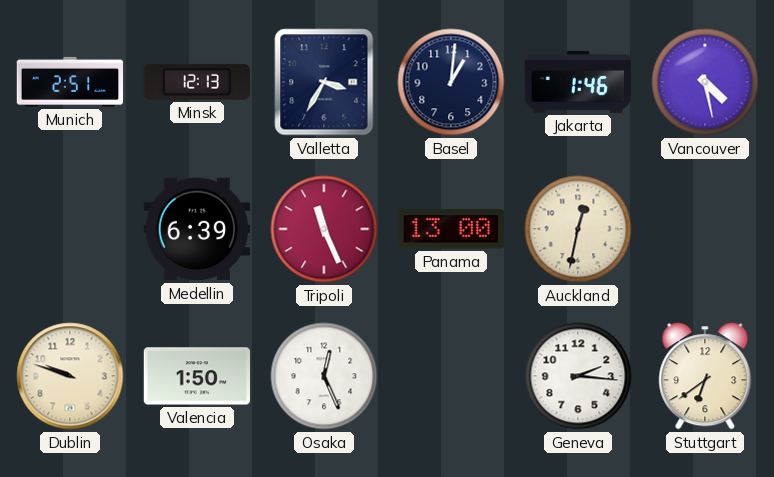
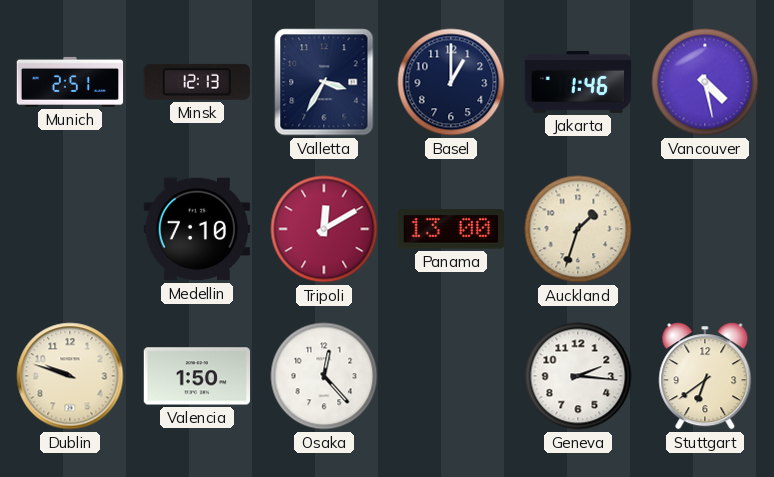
Basel: 1:01 -> 1:00
Medellin: 6:39 -> 7:10
Tripoli: 11:26 -> 12:10
Auckland: 12:32 -> 1:33
Osaka: 12:26 -> 12:23
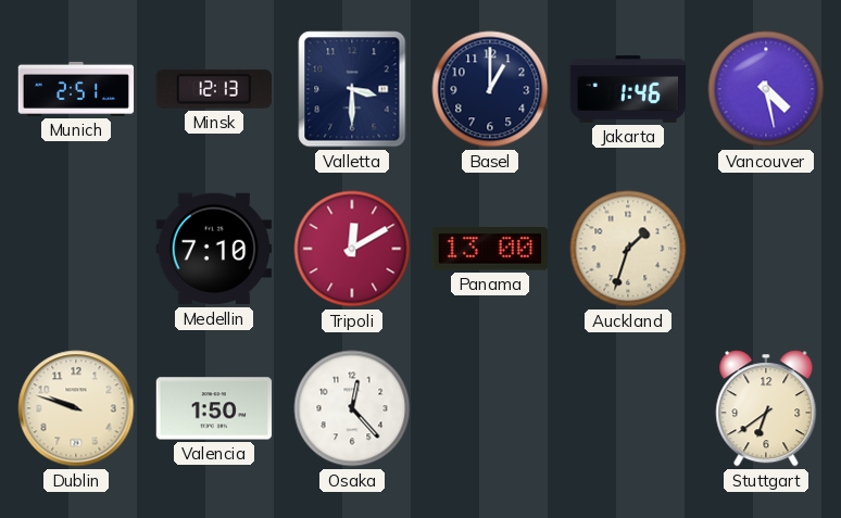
Valletta: 3:35 -> 3:30
Geneva: 2:16 -> none
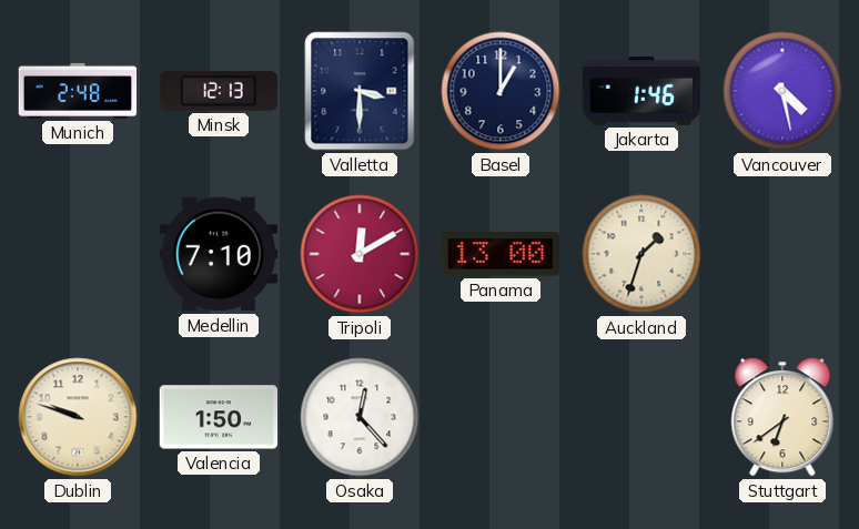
Munich: 2:51 -> 2:48
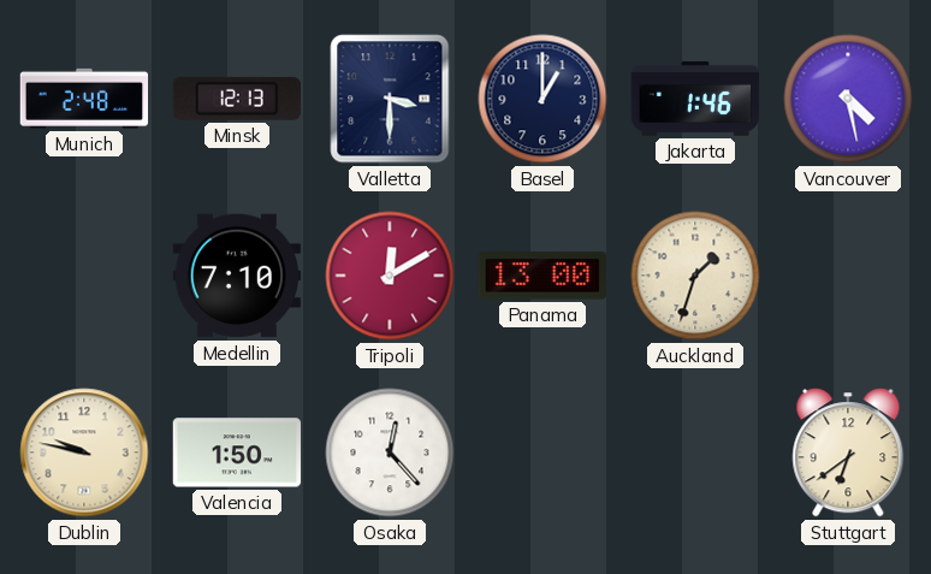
Dublin: 9:48 -> 9:47
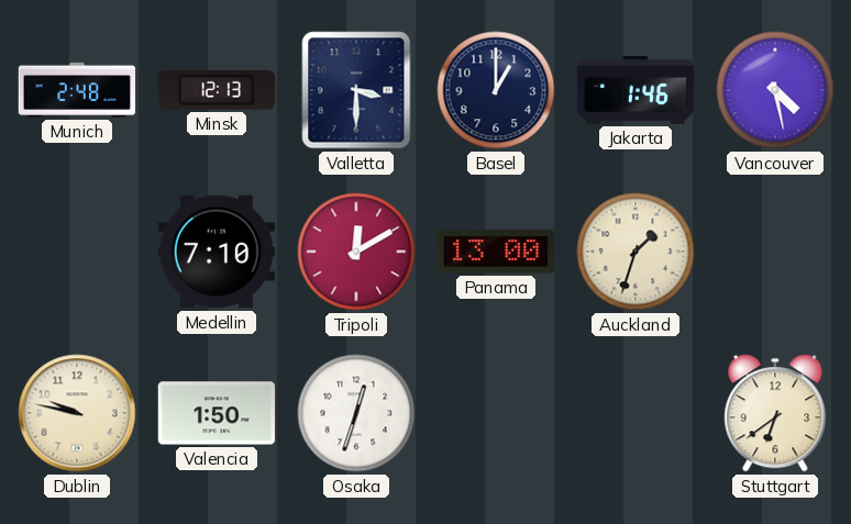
Osaka: 12:23 -> 12:33
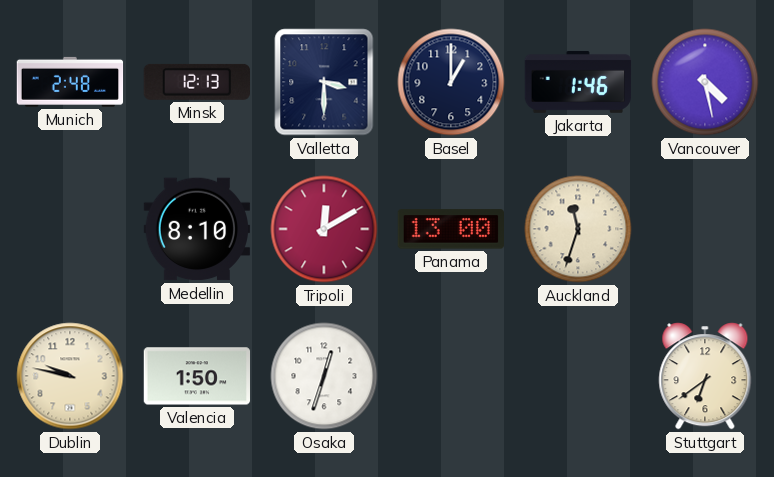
Medellin: 7:10 -> 8:10
Auckland: 1:33 -> 11:33
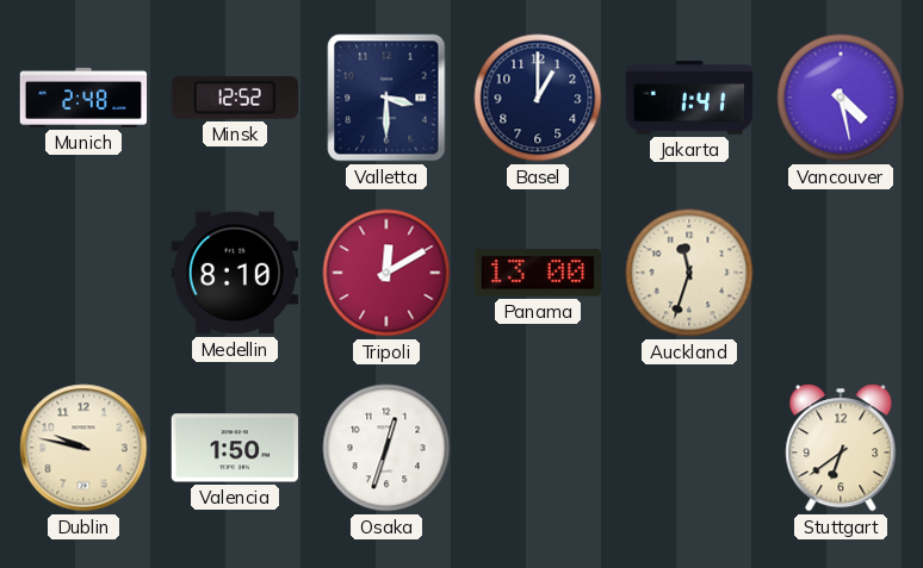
Minsk: 12:13 -> 12:52
Jakarta: 1:46 -> 1:41
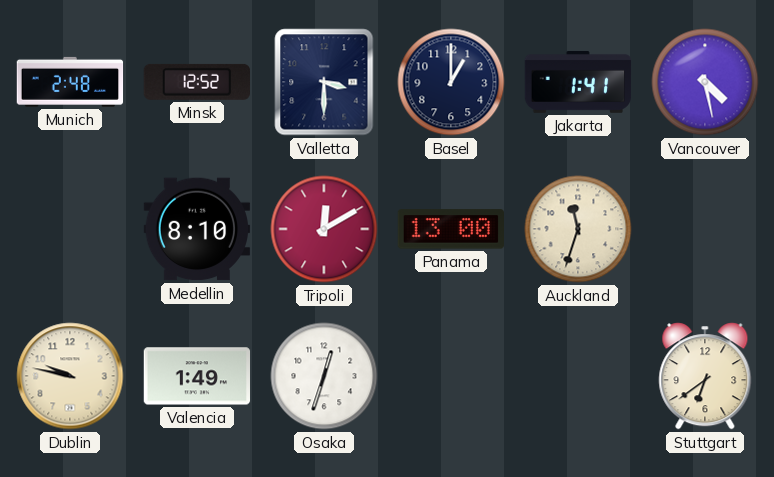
Valencia: 1:50 -> 1:49
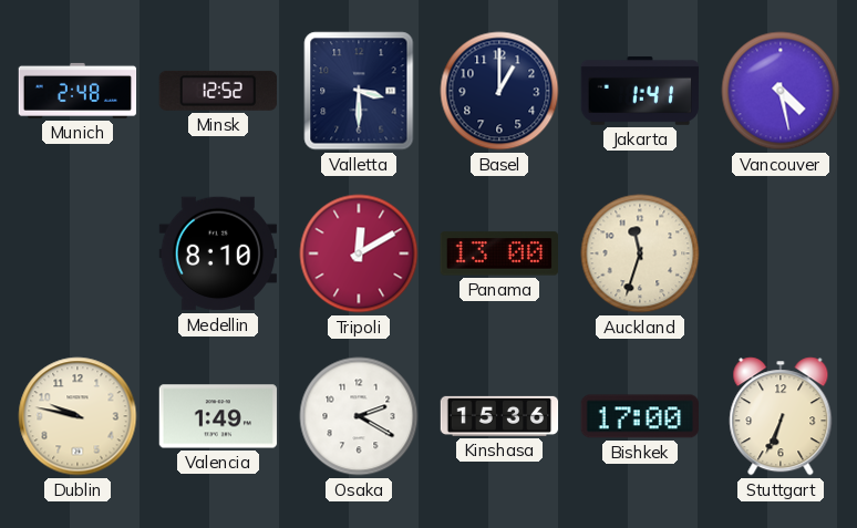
Osaka: 12:33 -> 2:20
Kinshasa: none -> 15:36
Bishkek: none -> 17:00
Stuttgart: 6:39 -> 6:34
